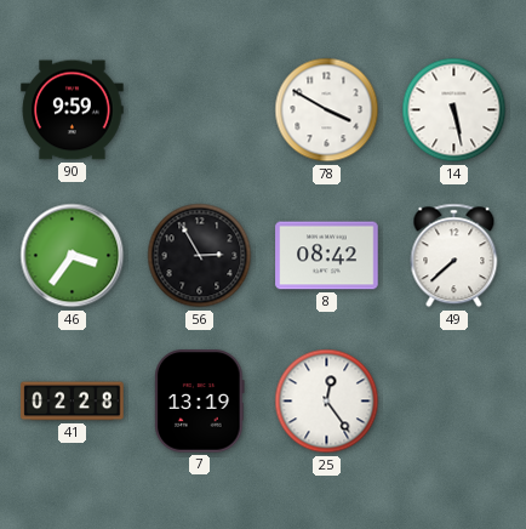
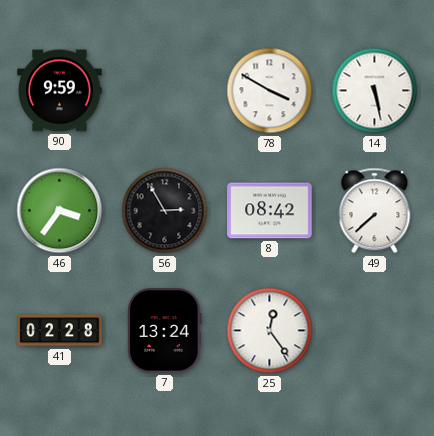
7: 13:19 -> 13:24
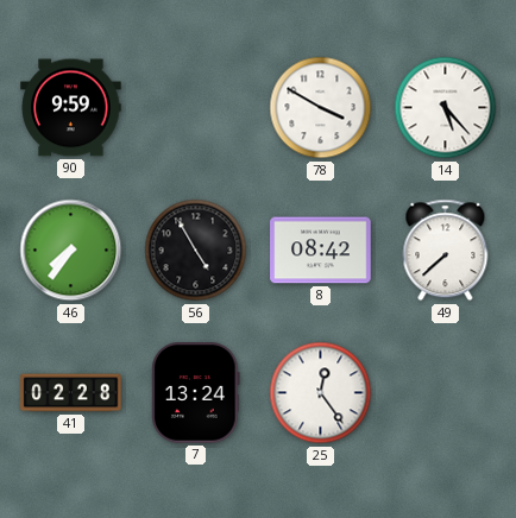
14: 5:28 -> 5:23
46: 3:36 -> 7:36
56: 2:55 -> 4:55
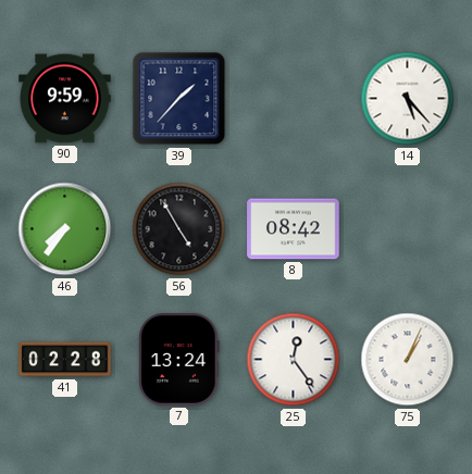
39: none -> 1:37
78: 3:50 -> none
49: 7:38 -> none
75: none -> 1:04
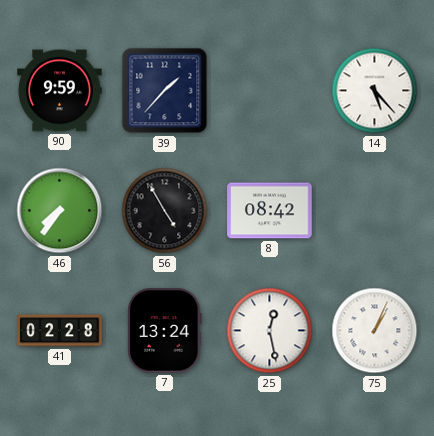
25: 12:24 -> 12:28
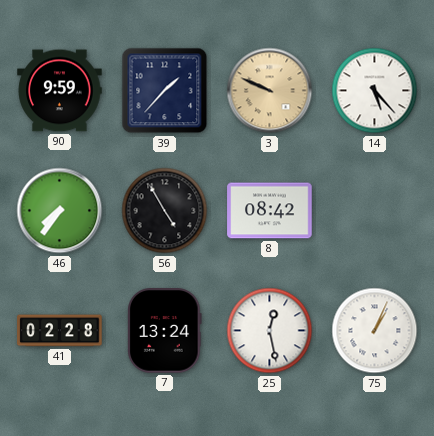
3: none -> 9:49
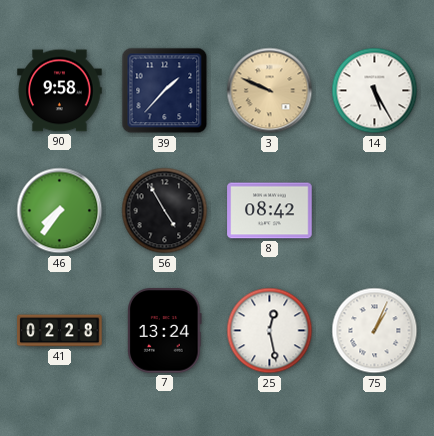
90: 9:59 -> 9:58
14: 5:23 -> 5:25
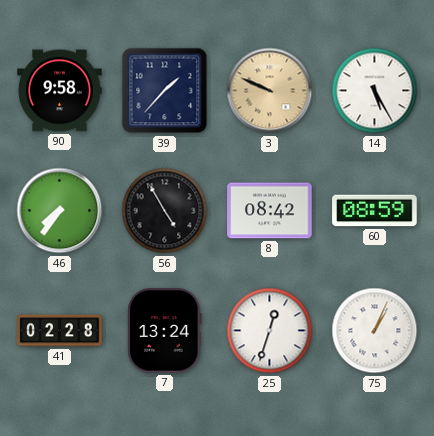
60: none -> 08:59
25: 12:28 -> 12:33
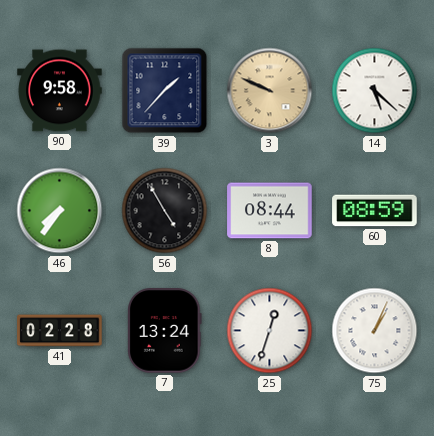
14: 5:25 -> 5:22
8: 08:42 -> 08:44
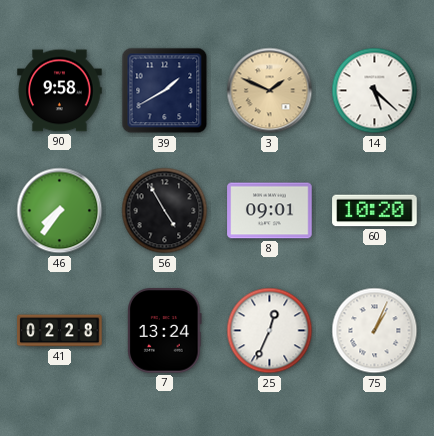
39: 1:37 -> 1:40
3: 9:49 -> 1:49
8: 08:44 -> 09:01
60: 08:59 -> 10:20
25: 12:33 -> 12:34
